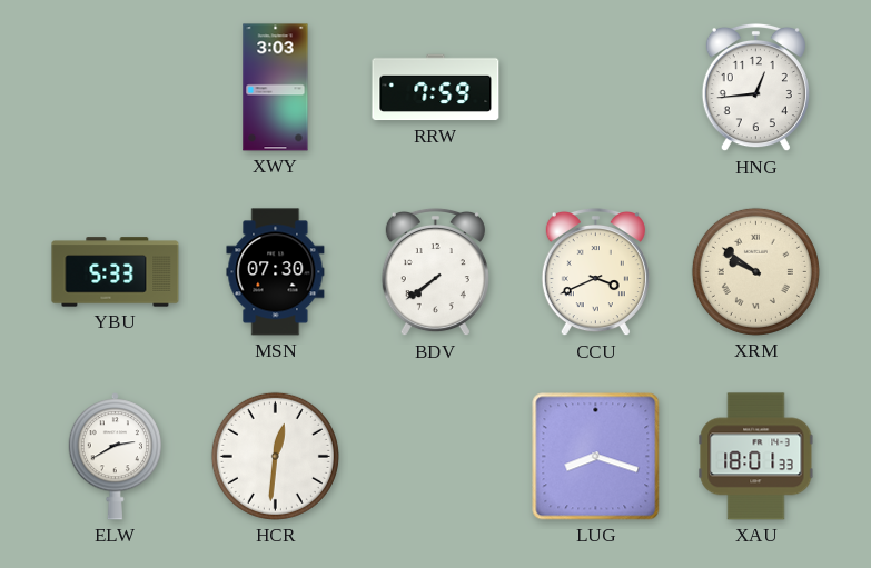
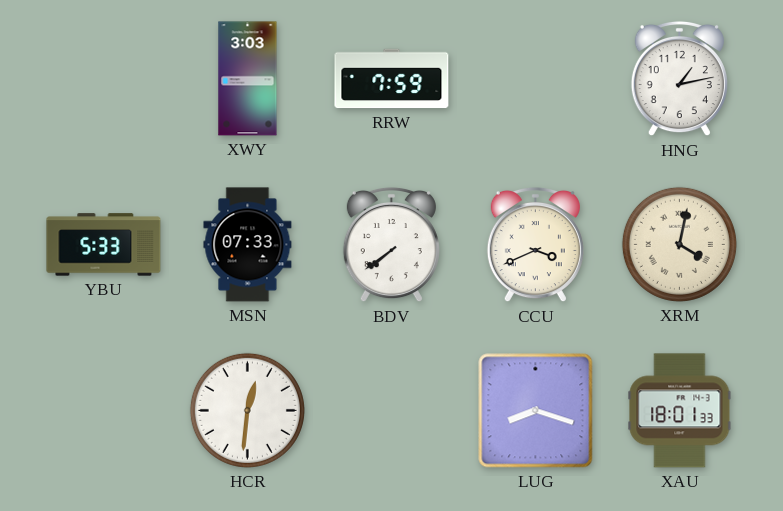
HNG: 12:44 -> 1:13
MSN: 07:30 -> 07:33
XRM: 9:51 -> 4:02
ELW: 2:40 -> none
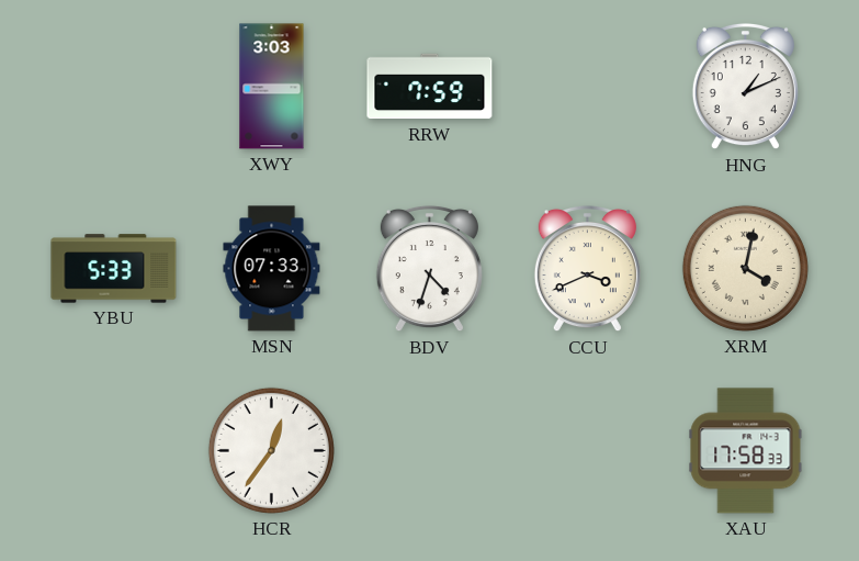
HNG: 1:13 -> 1:11
BDV: 7:39 -> 4:33
HCR: 12:31 -> 12:36
LUG: 8:18 -> none
XAU: 18:01 -> 17:58
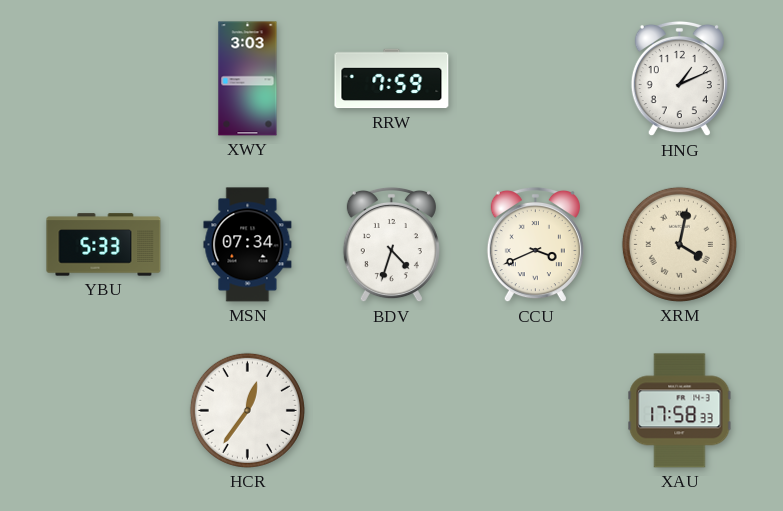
MSN: 07:33 -> 07:34
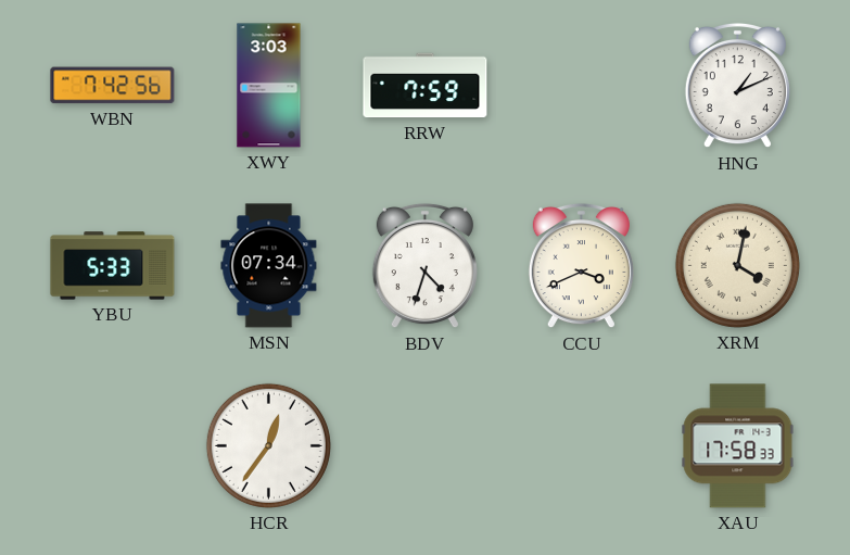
WBN: none -> 7:42
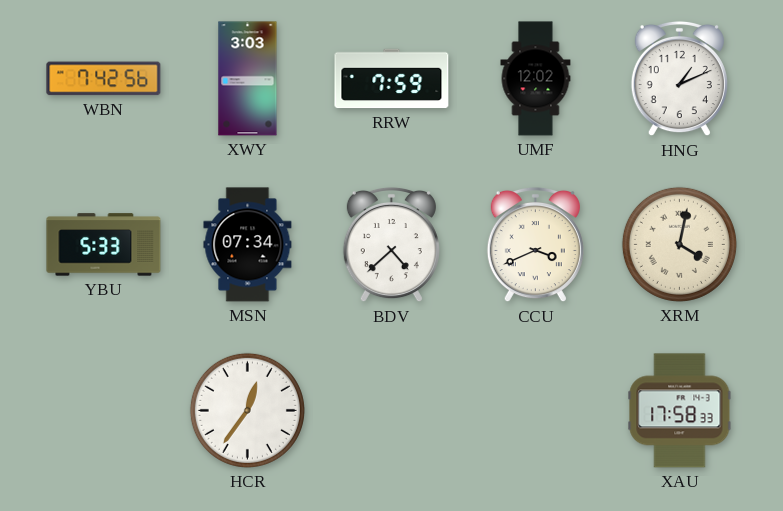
UMF: none -> 12:02
BDV: 4:33 -> 4:38
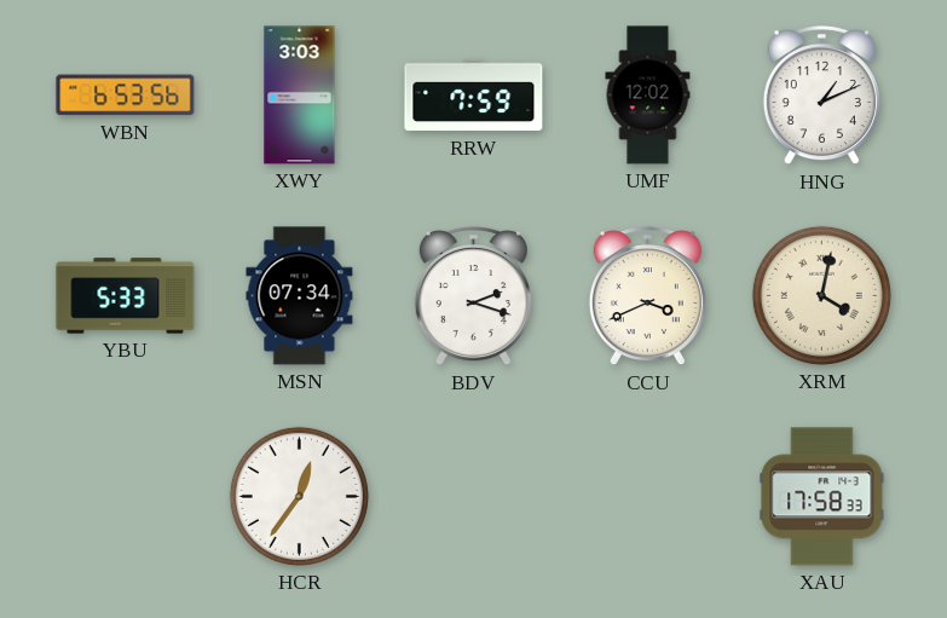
WBN: 7:42 -> 6:53
BDV: 4:38 -> 2:18
